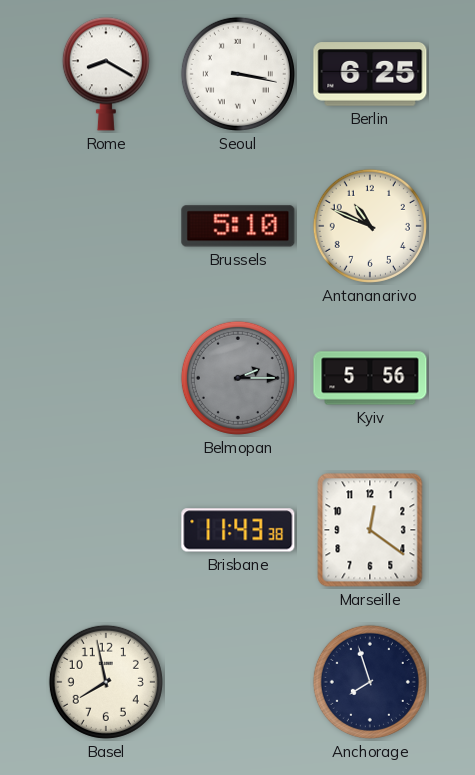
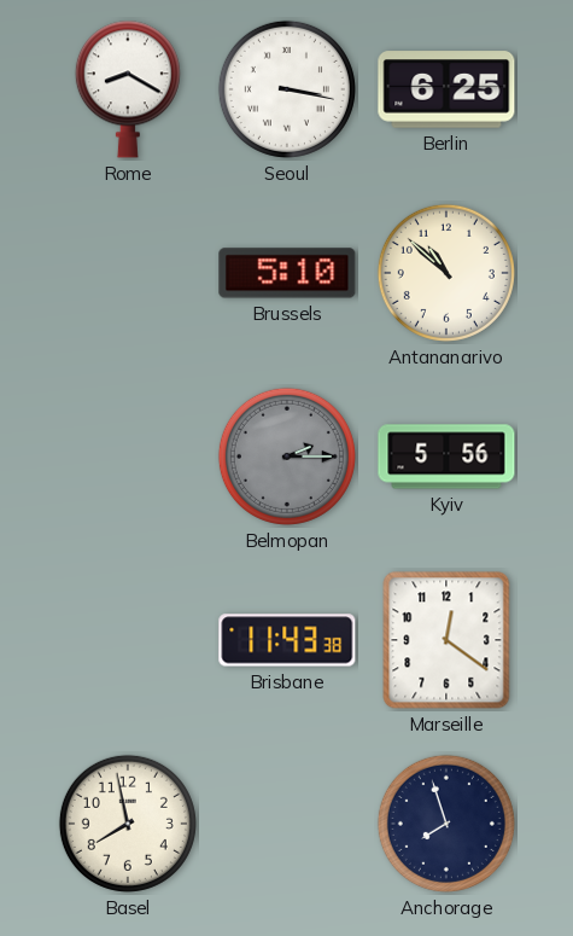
Antananarivo: 10:49 -> 10:52
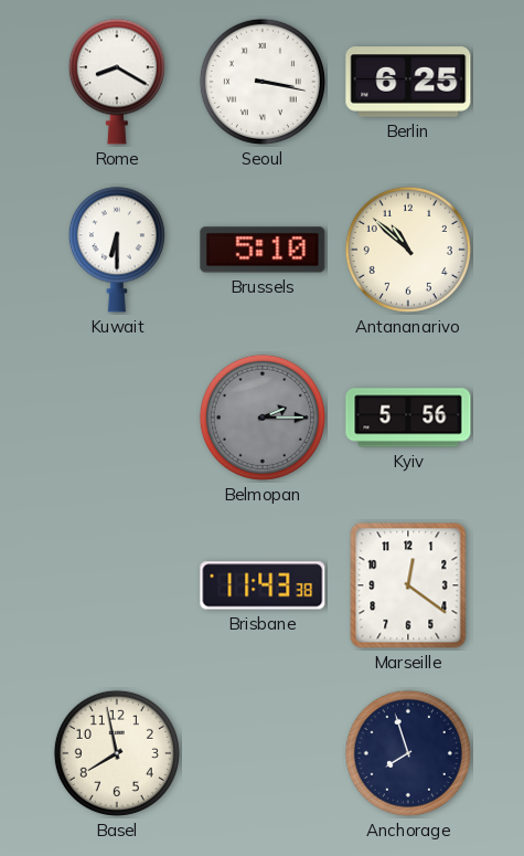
Kuwait: none -> 6:30
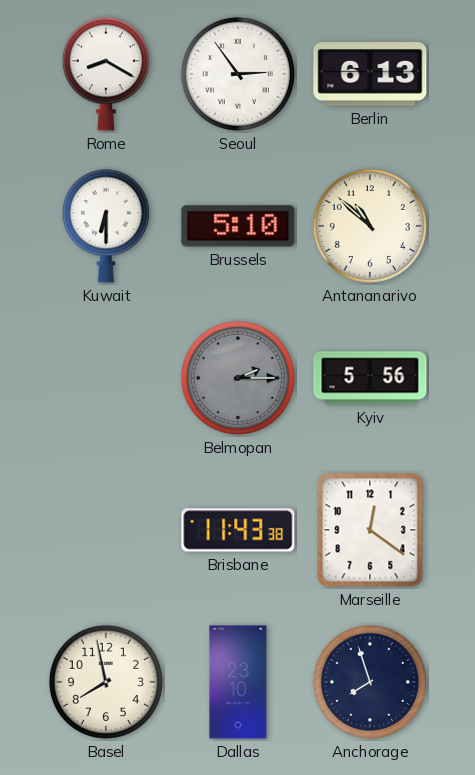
Seoul: 3:17 -> 2:54
Berlin: 6:25 -> 6:13
Dallas: none -> 23:10
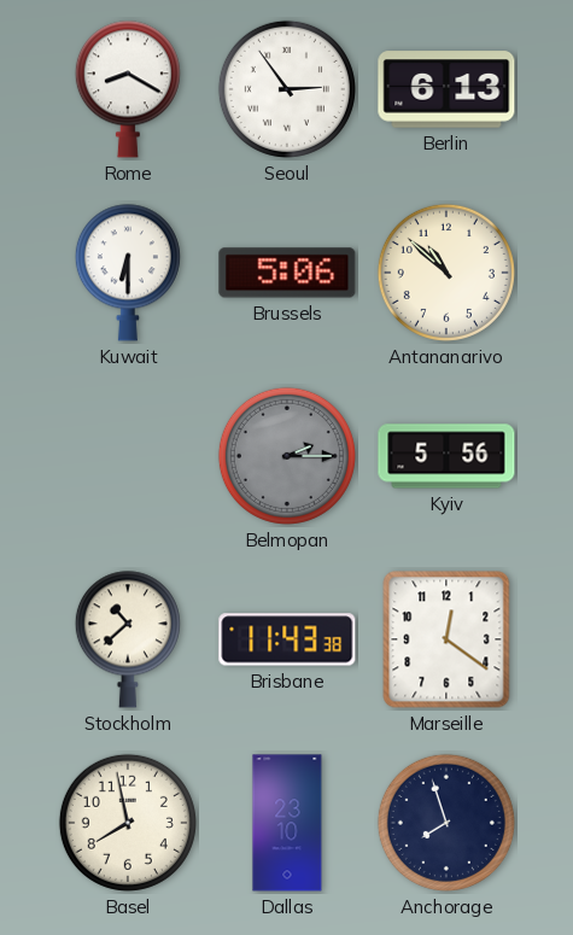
Brussels: 5:10 -> 5:06
Stockholm: none -> 10:38
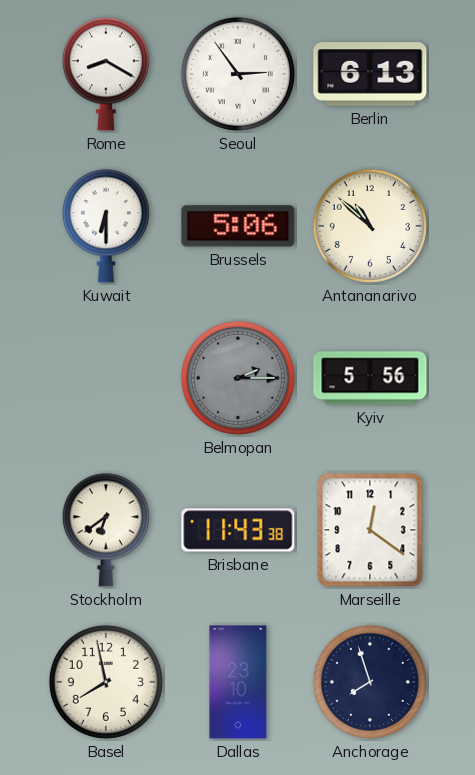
Stockholm: 10:38 -> 6:39
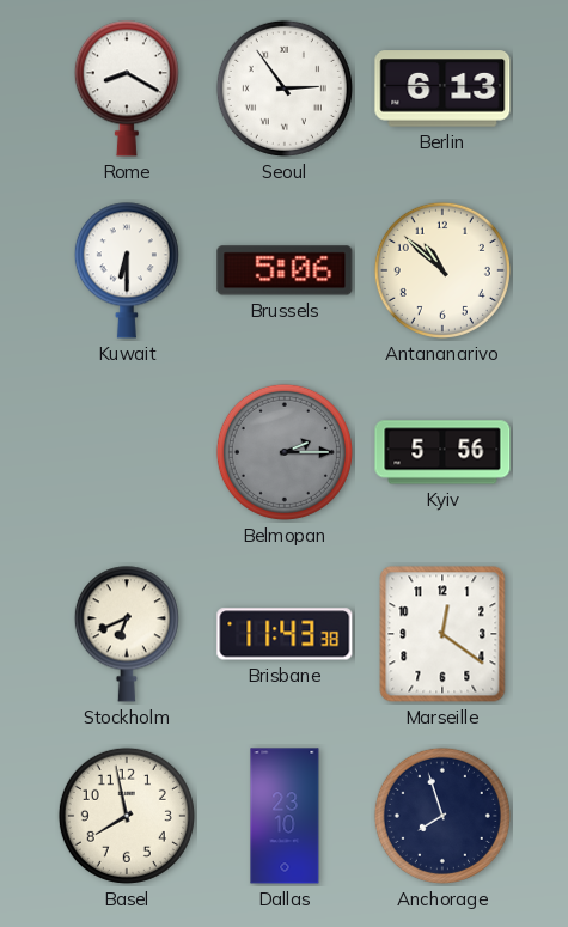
Stockholm: 6:39 -> 6:41
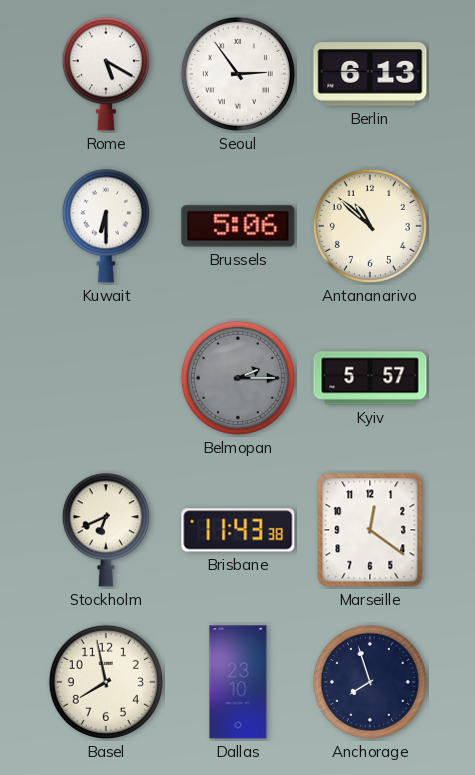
Rome: 8:20 -> 5:20
Kyiv: 5:56 -> 5:57
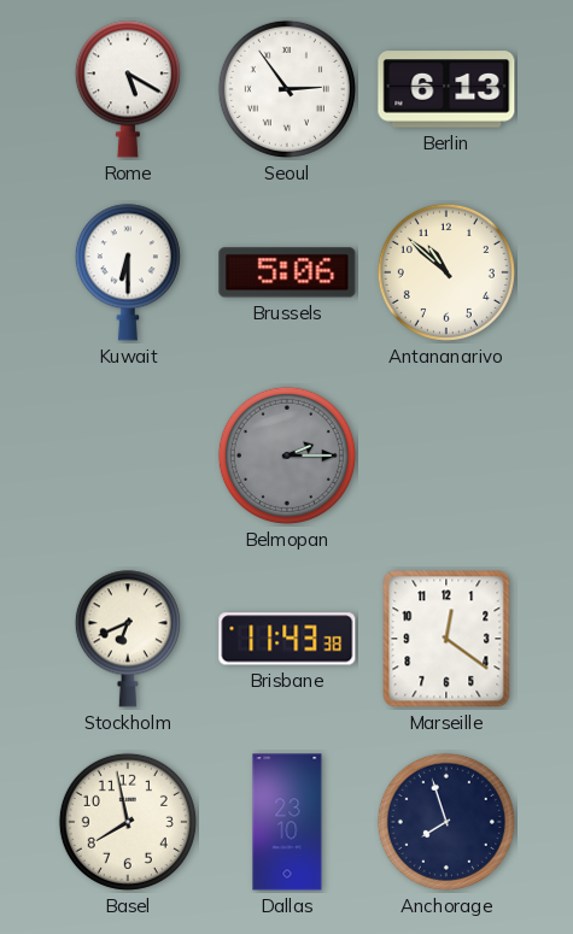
Kyiv: 5:57 -> none
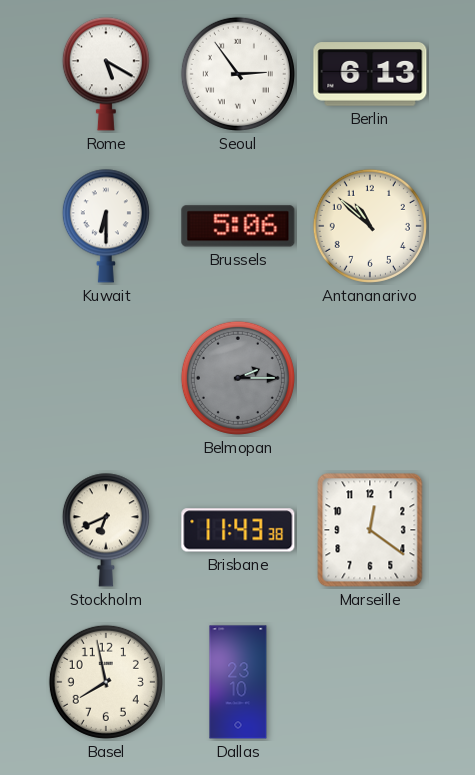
Anchorage: 7:57 -> none
